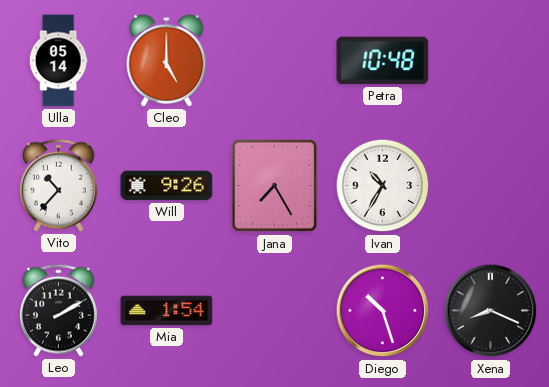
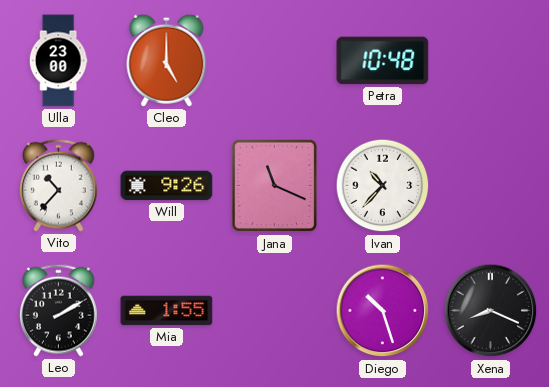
Ulla: 05:14 -> 23:00
Jana: 7:25 -> 11:19
Ivan: 10:35 -> 10:37
Mia: 1:54 -> 1:55
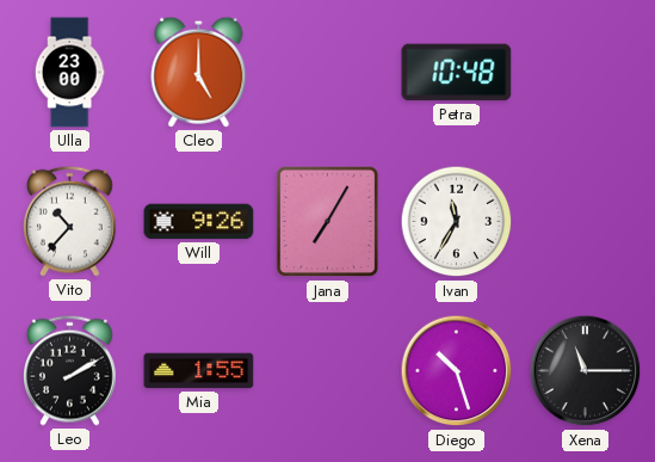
Jana: 11:19 -> 7:05
Ivan: 10:37 -> 11:35
Xena: 8:19 -> 11:15
